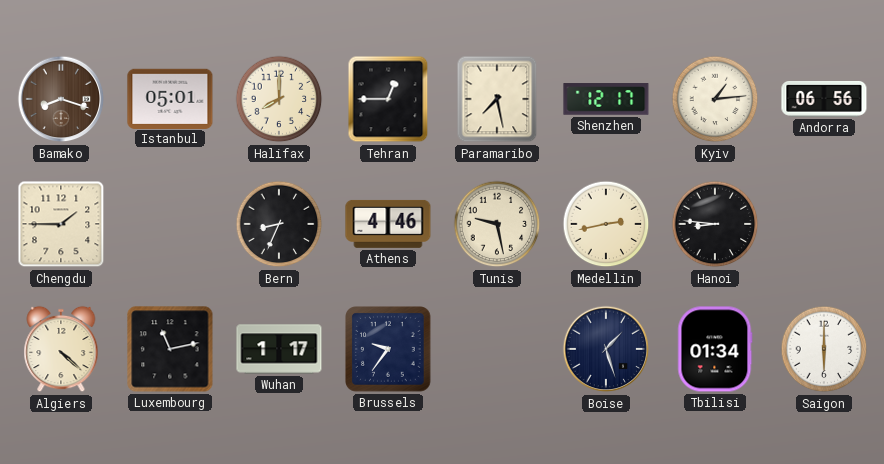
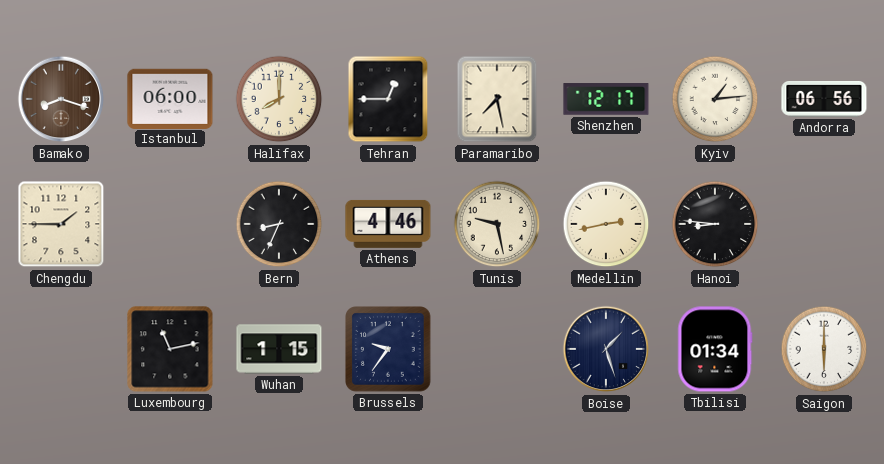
Istanbul: 05:01 -> 06:00
Algiers: 4:22 -> none
Wuhan: 1:17 -> 1:15
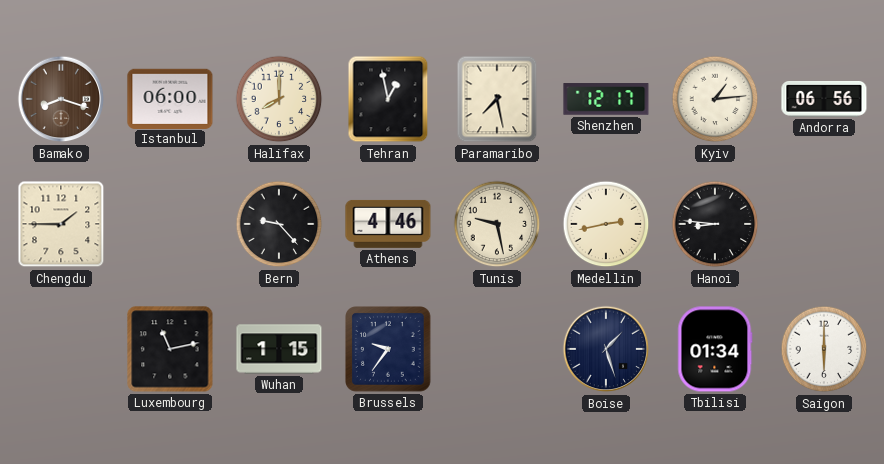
Tehran: 12:45 -> 12:58
Bern: 8:34 -> 9:23
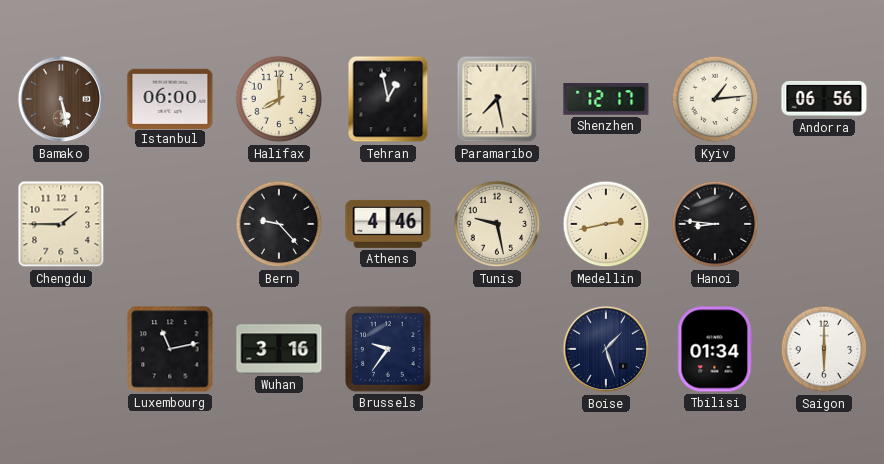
Bamako: 8:18 -> 5:28
Wuhan: 1:15 -> 3:16
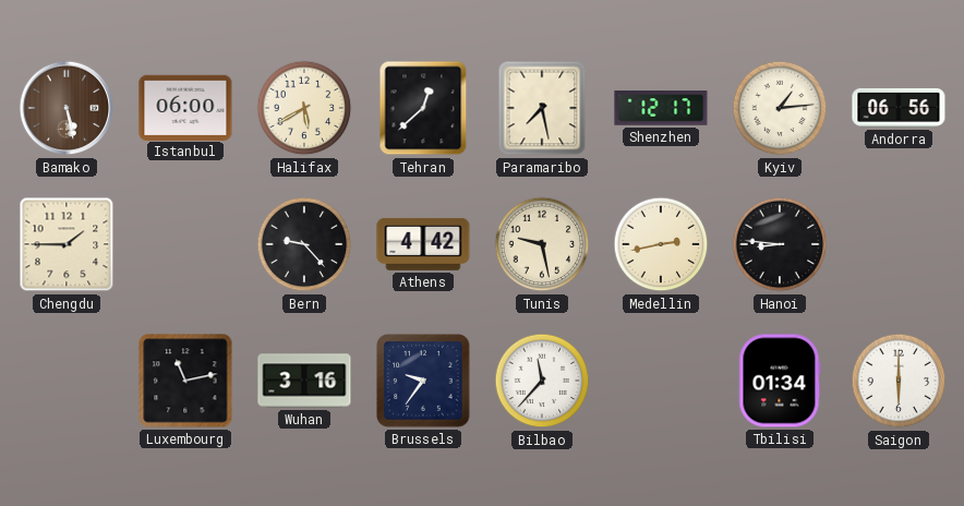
Halifax: 8:00 -> 5:40
Tehran: 12:58 -> 12:38
Athens: 4:46 -> 4:42
Bilbao: none -> 11:37
Boise: 1:27 -> none
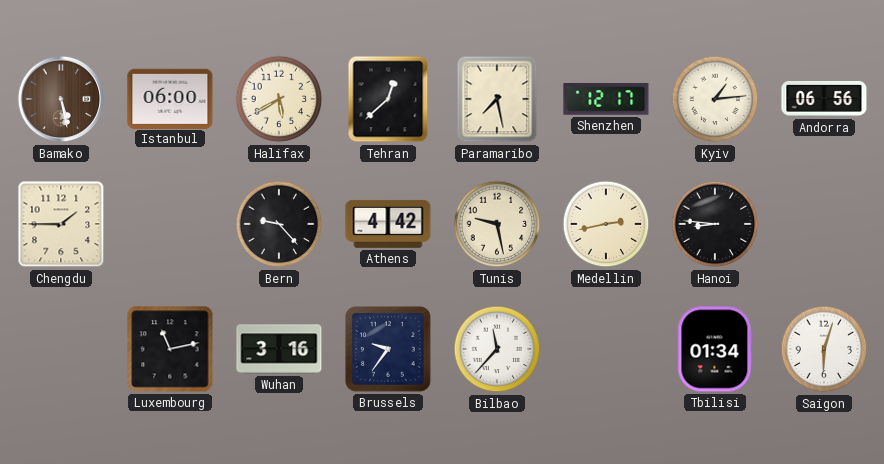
Saigon: 6:00 -> 6:03
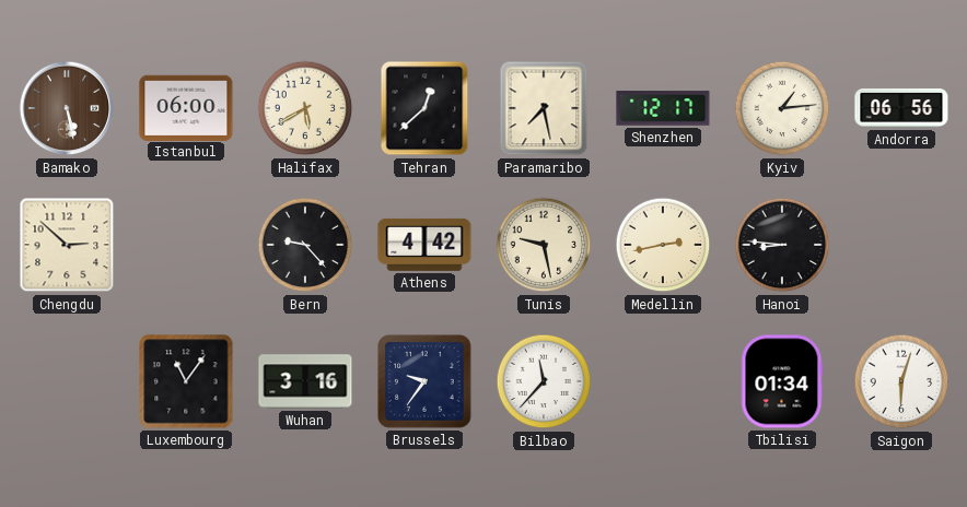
Chengdu: 1:45 -> 2:52
Luxembourg: 11:13 -> 11:06
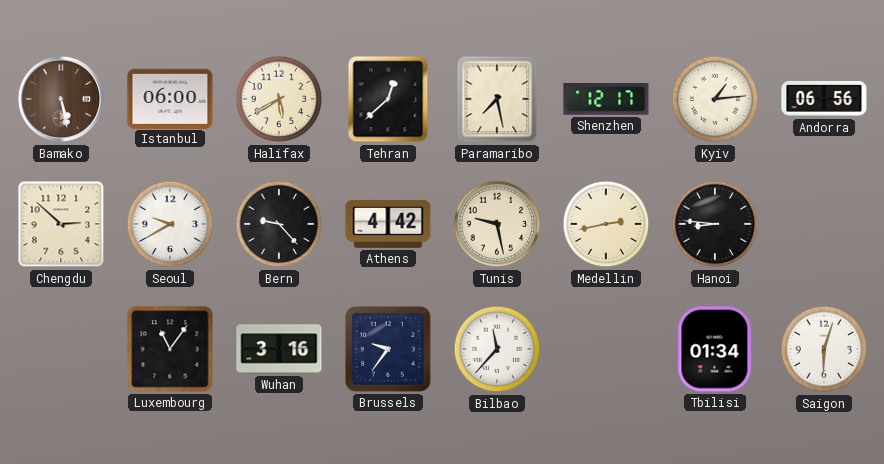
Seoul: none -> 9:40
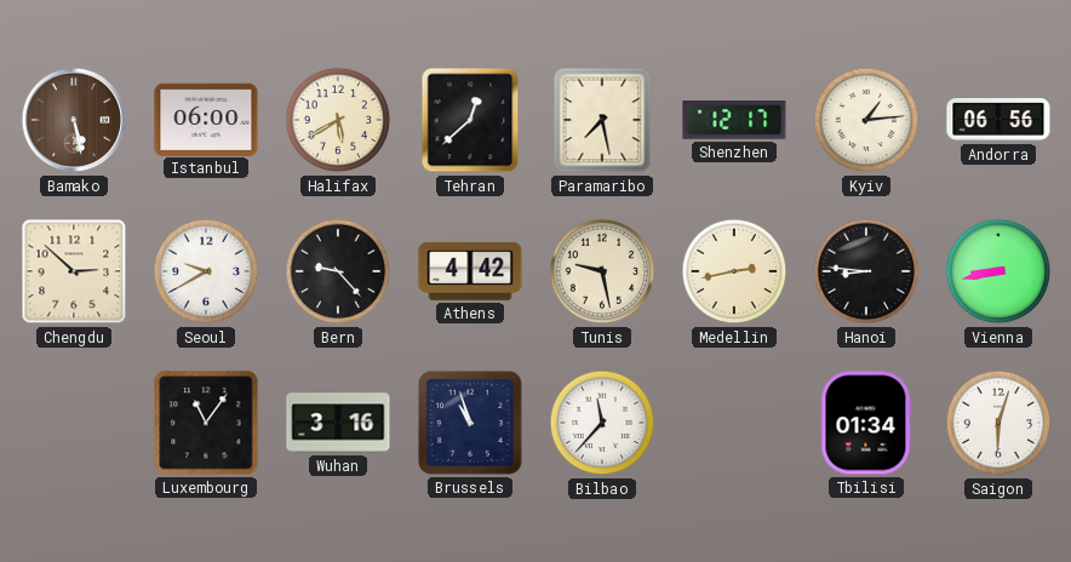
Vienna: none -> 8:43
Brussels: 9:36 -> 10:57
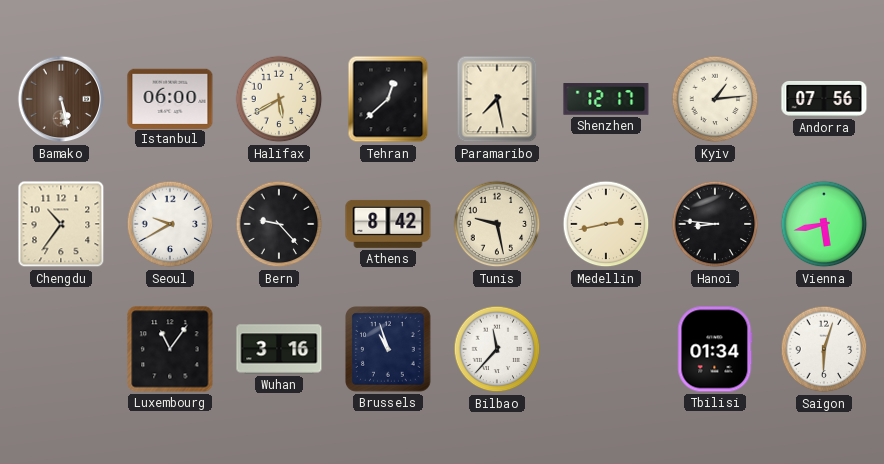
Andorra: 06:56 -> 07:56
Chengdu: 2:52 -> 10:36
Athens: 4:42 -> 8:42
Vienna: 8:43 -> 5:43
